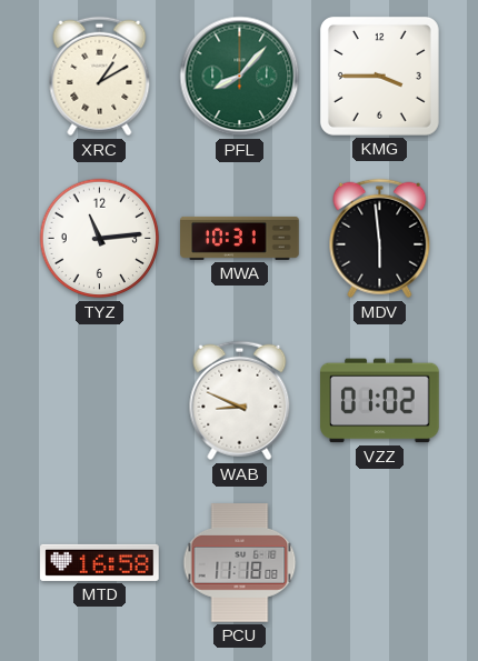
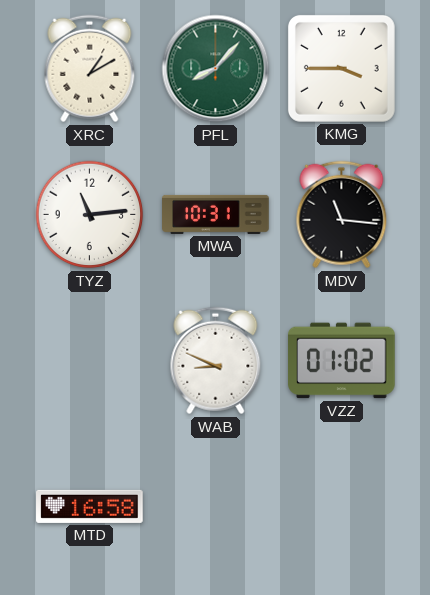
MDV: 5:59 -> 11:16
PCU: 11:18 -> none
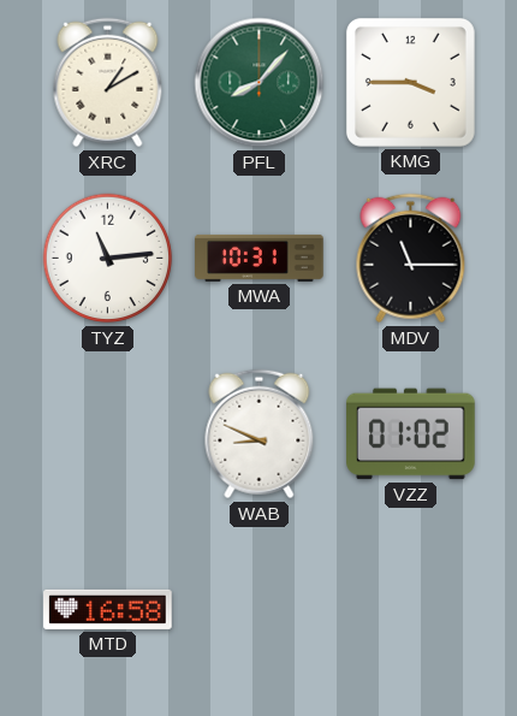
MDV: 11:16 -> 11:15
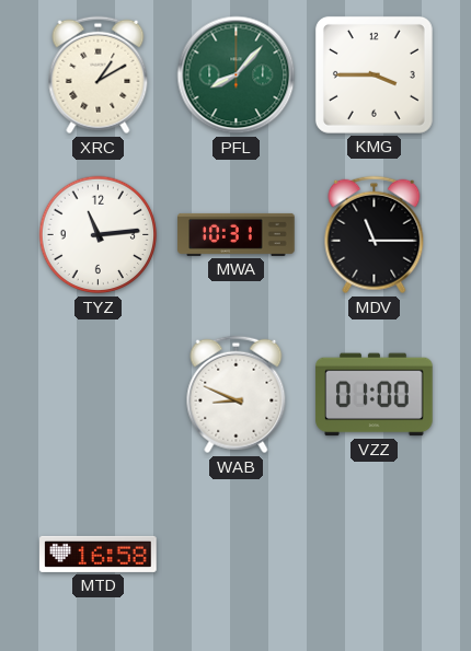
VZZ: 01:02 -> 01:00
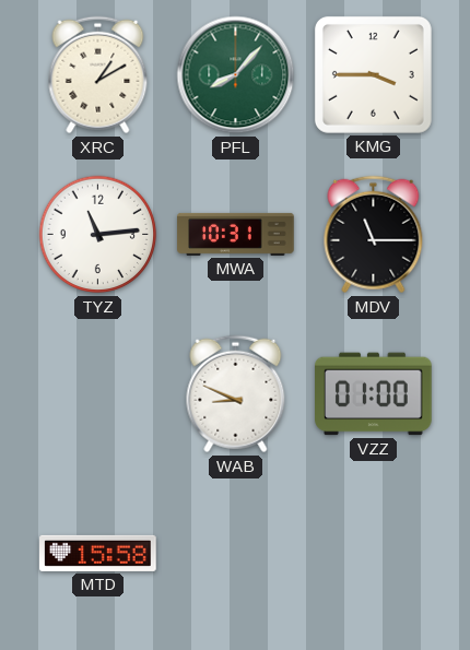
MTD: 16:58 -> 15:58
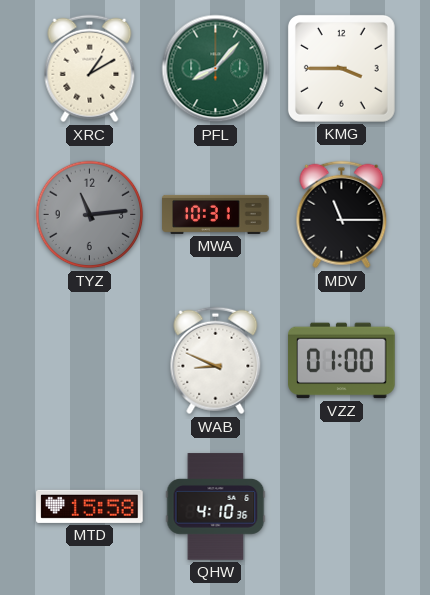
TYZ dial: white -> grey
QHW: none -> 4:10
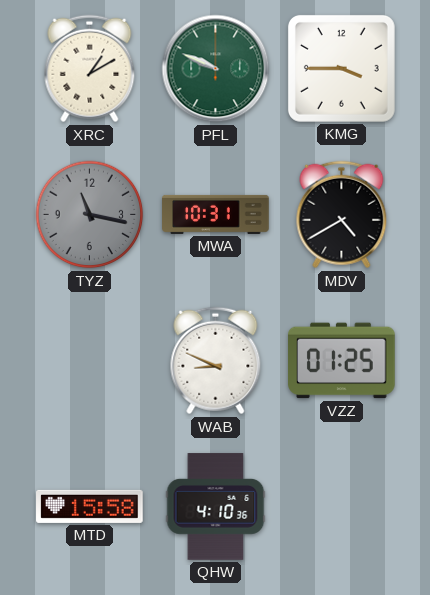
PFL: 8:07 -> 9:49
TYZ: 11:14 -> 11:17
MDV: 11:15 -> 4:40
VZZ: 01:00 -> 01:25
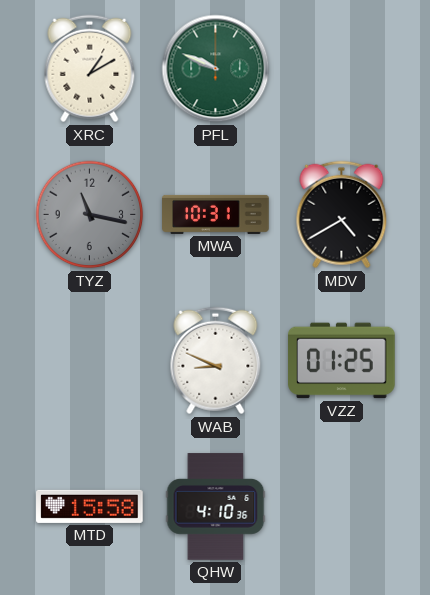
KMG: 3:45 -> none
